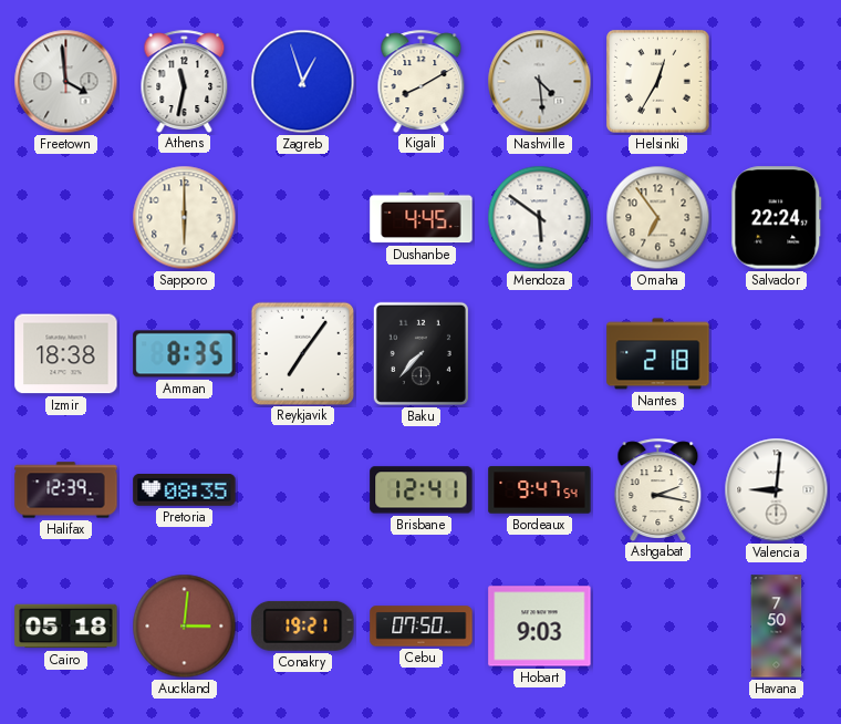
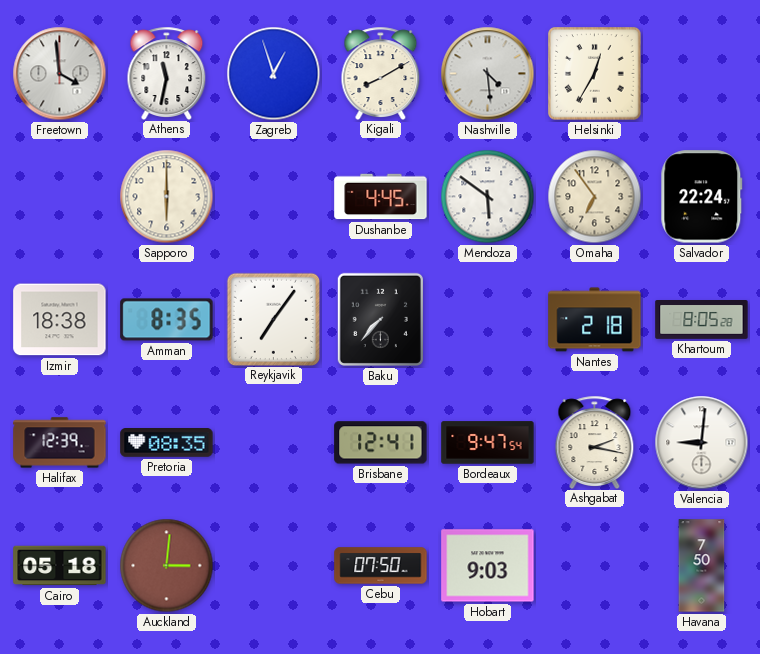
Khartoum: none -> 8:05
Conakry: 19:21 -> none
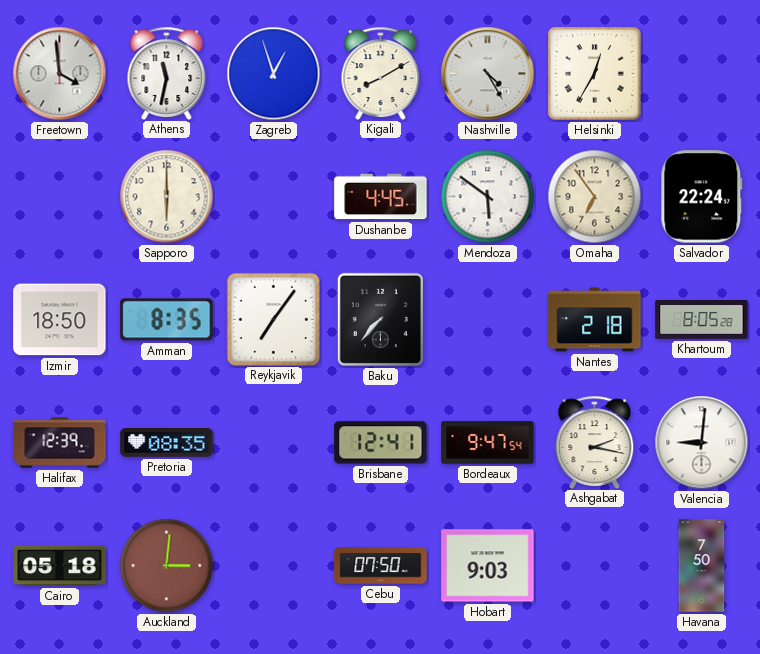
Nashville: 4:29 -> 4:25
Izmir: 18:38 -> 18:50
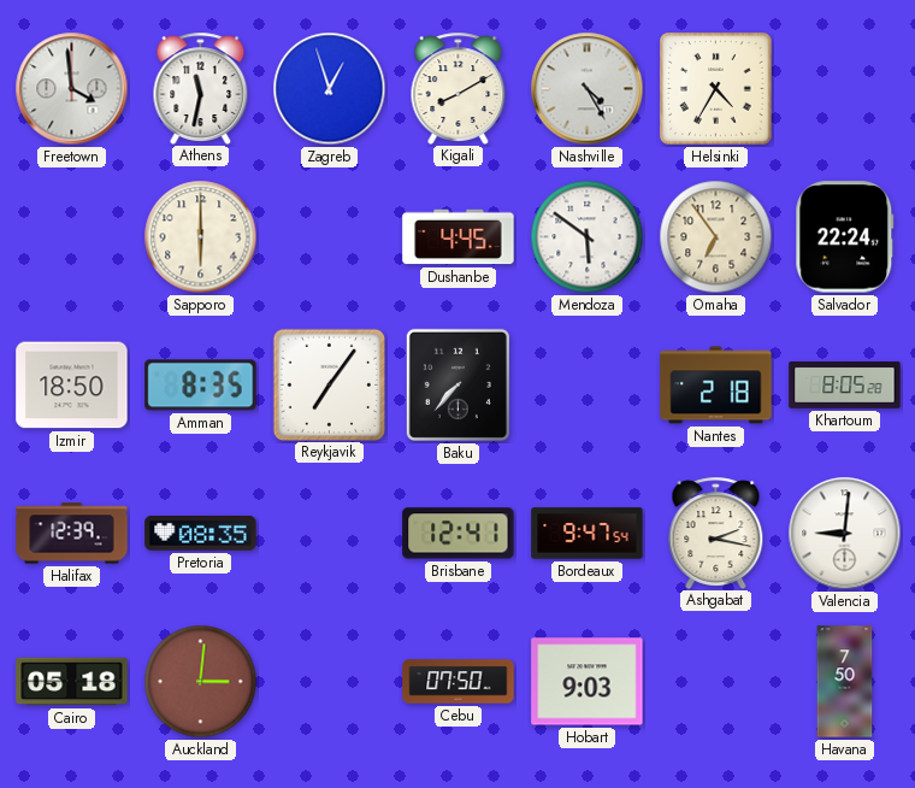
Helsinki: 12:35 -> 4:35
